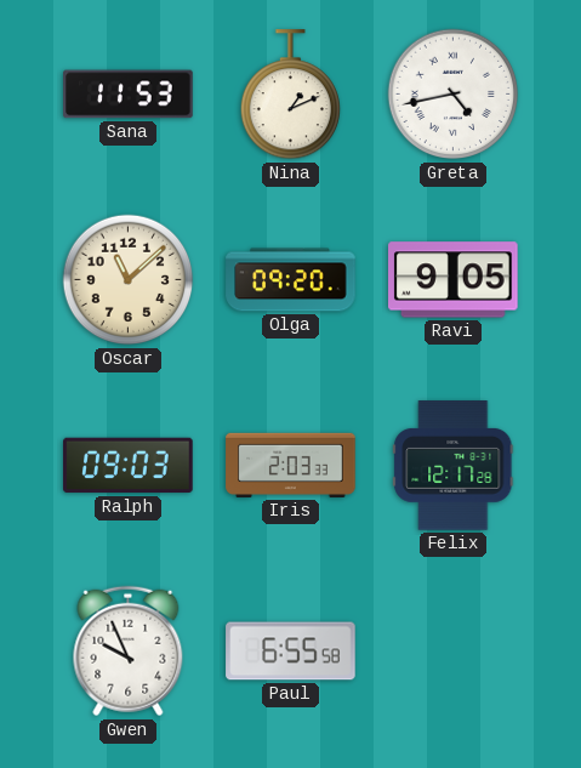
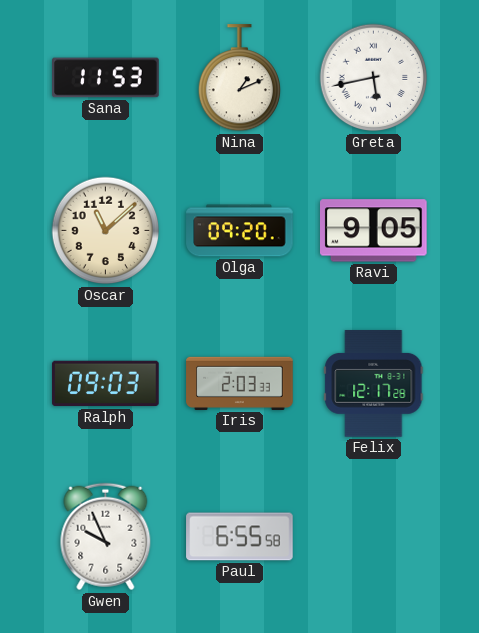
Greta: 4:43 -> 5:43
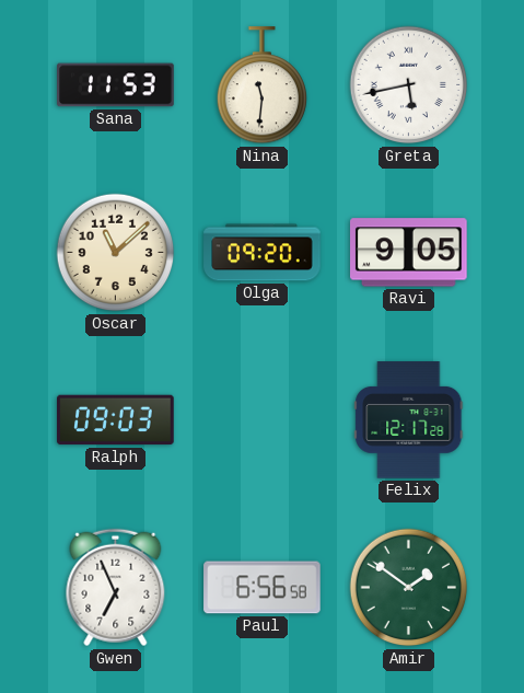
Nina: 1:11 -> 11:31
Iris: 2:03 -> none
Gwen: 9:56 -> 6:56
Paul: 6:55 -> 6:56
Amir: none -> 1:51
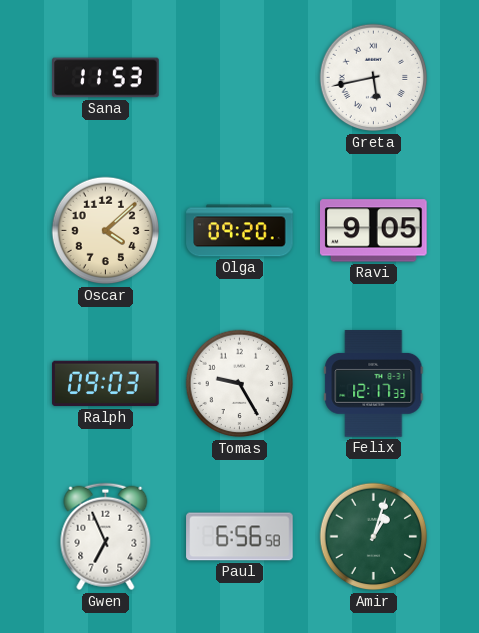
Nina: 11:31 -> none
Oscar: 11:08 -> 4:08
Tomas: none -> 9:25
Felix: 12:17:28 -> 12:17:33
Amir: 1:51 -> 1:03
